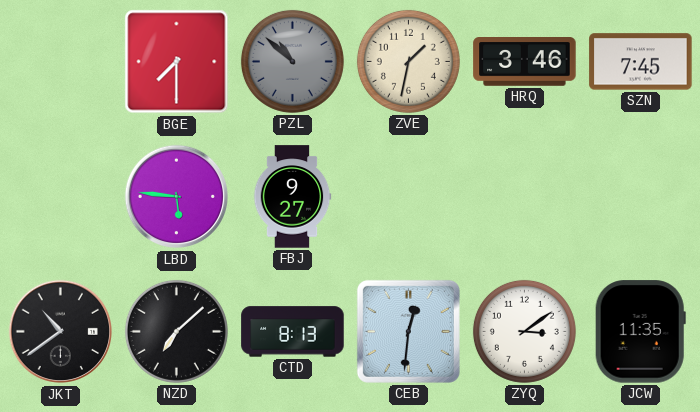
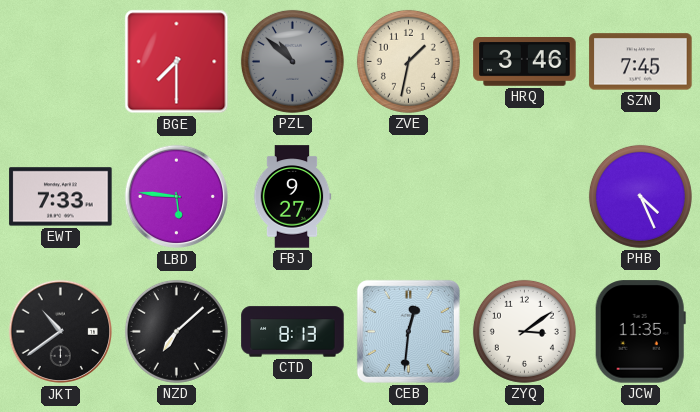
EWT: none -> 7:33
PHB: none -> 4:26
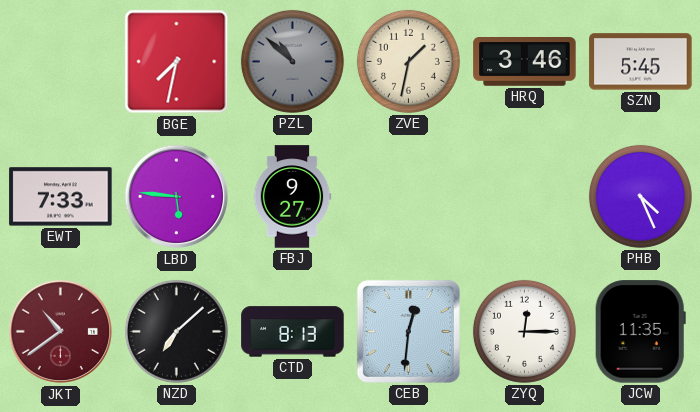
BGE: 7:30 -> 7:32
SZN: 7:45 -> 5:45
JKT dial: black -> burgundy
ZYQ: 3:09 -> 12:15
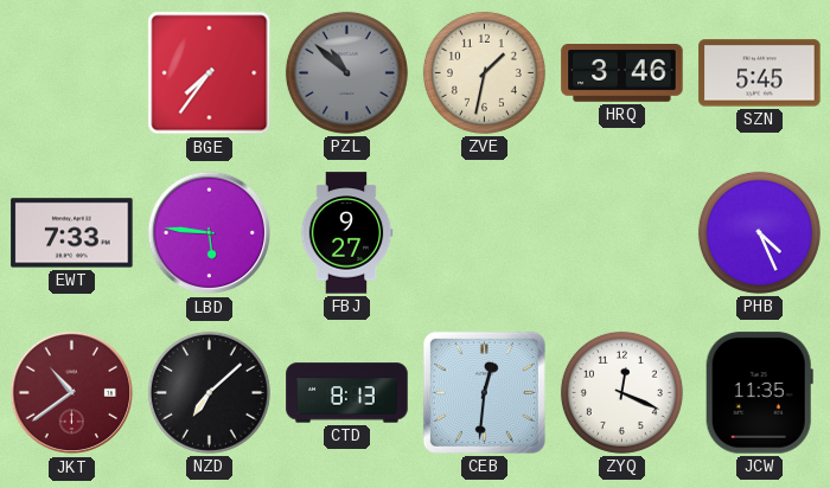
BGE: 7:32 -> 7:36
ZYQ: 12:15 -> 12:19
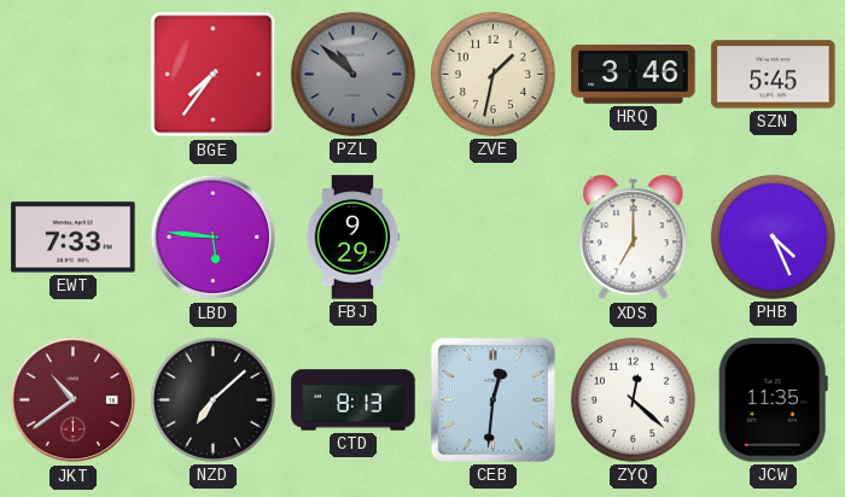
FBJ: 9:27 -> 9:29
XDS: none -> 7:00
ZYQ: 12:19 -> 12:22
